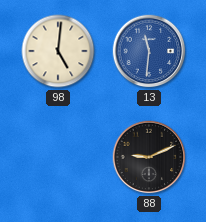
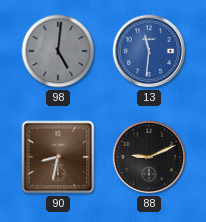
98 dial: cream -> grey
90: none -> 8:32
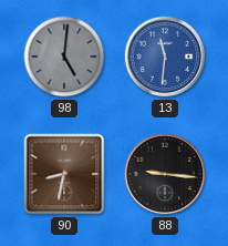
88: 9:11 -> 9:16
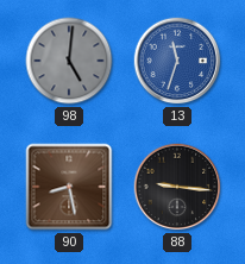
13: 11:31 -> 11:33
90: 8:32 -> 8:28
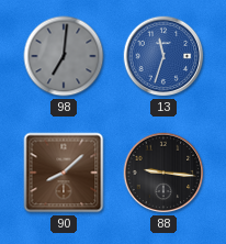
98: 5:01 -> 7:01
90: 8:28 -> 8:08
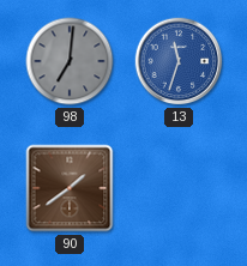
90: 8:08 -> 1:39
88: 9:16 -> none
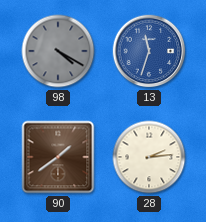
98: 7:01 -> 4:20
28: none -> 2:14
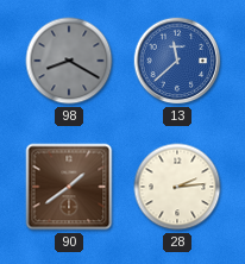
98: 4:20 -> 8:20
13: 11:33 -> 11:38
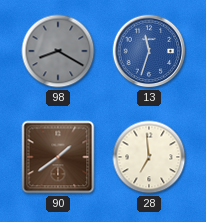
13: 11:38 -> 11:33
28: 2:14 -> 6:59
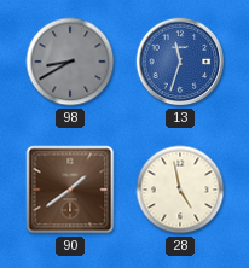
98: 8:20 -> 8:40
28: 6:59 -> 4:58
